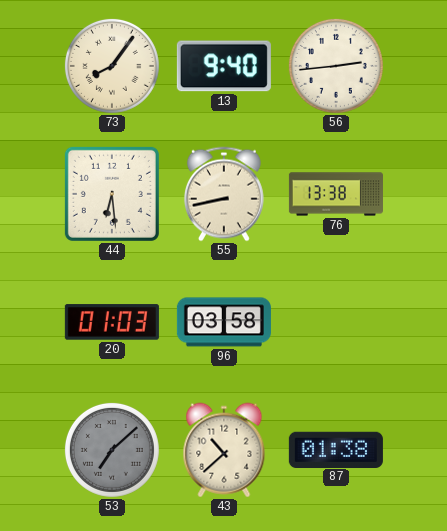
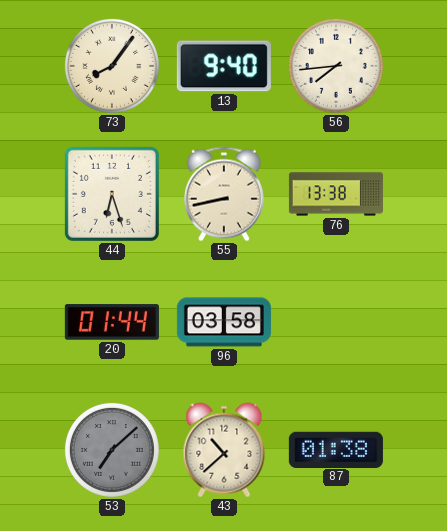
56: 2:44 -> 7:44
44: 6:29 -> 6:27
20: 01:03 -> 01:44
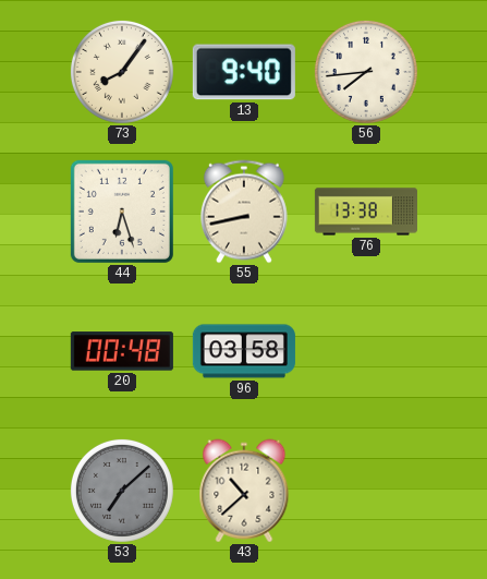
20: 01:44 -> 00:48
87: 01:38 -> none
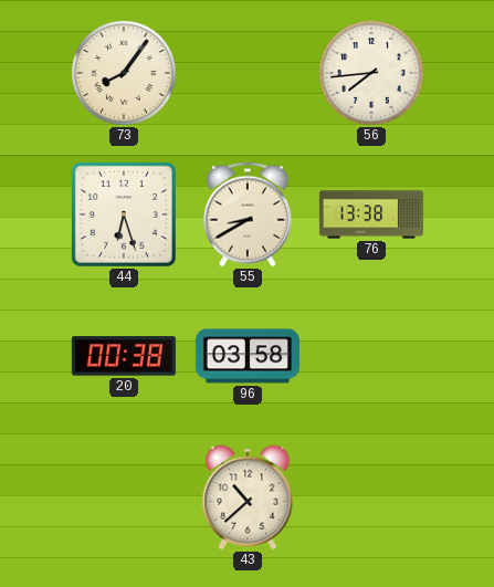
13: 9:40 -> none
55: 8:43 -> 8:40
20: 00:48 -> 00:38
53: 7:08 -> none
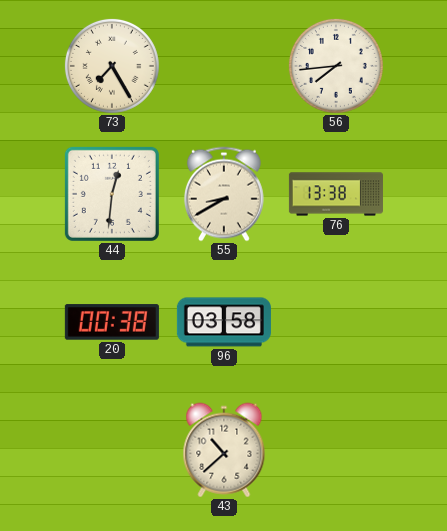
73: 8:06 -> 7:25
44: 6:27 -> 12:31
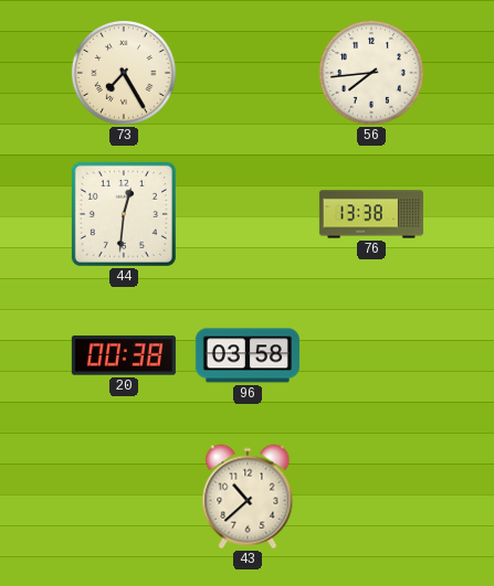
55: 8:40 -> none
